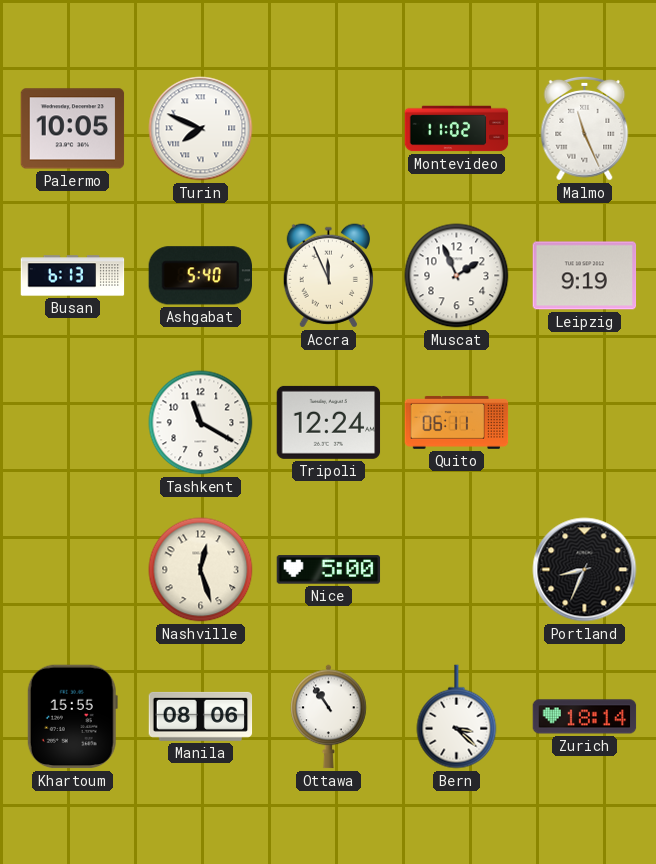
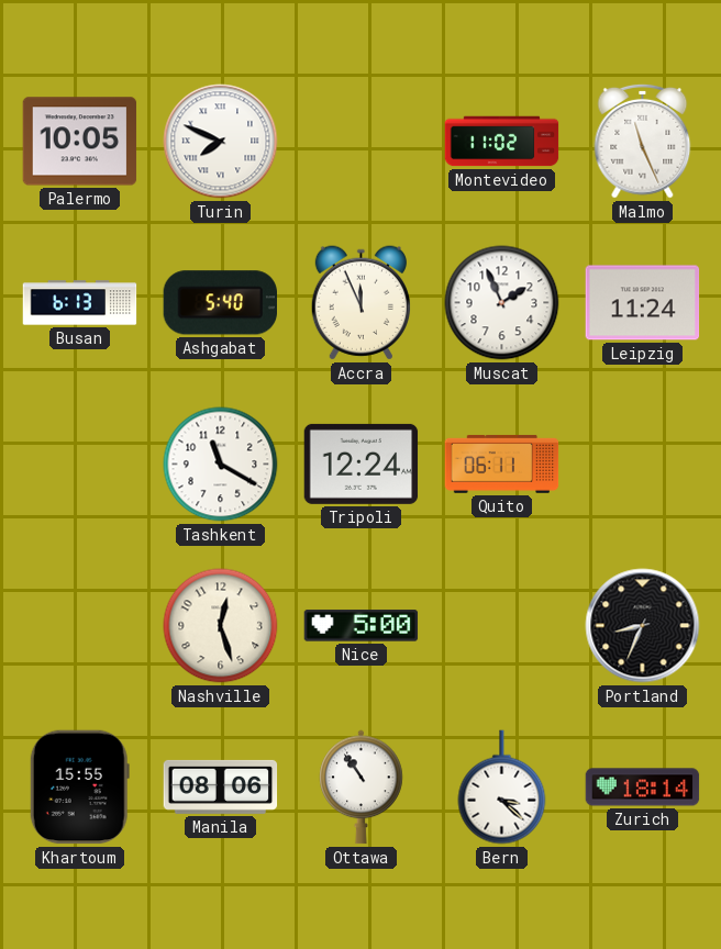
Leipzig: 9:19 -> 11:24
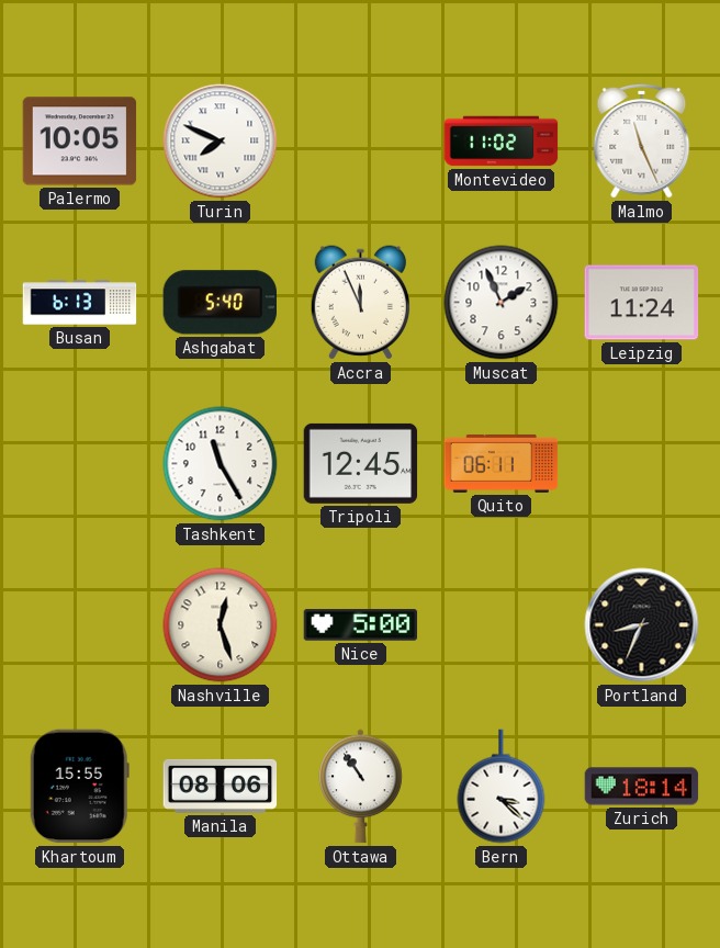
Tashkent: 11:20 -> 11:25
Tripoli: 12:24 -> 12:45
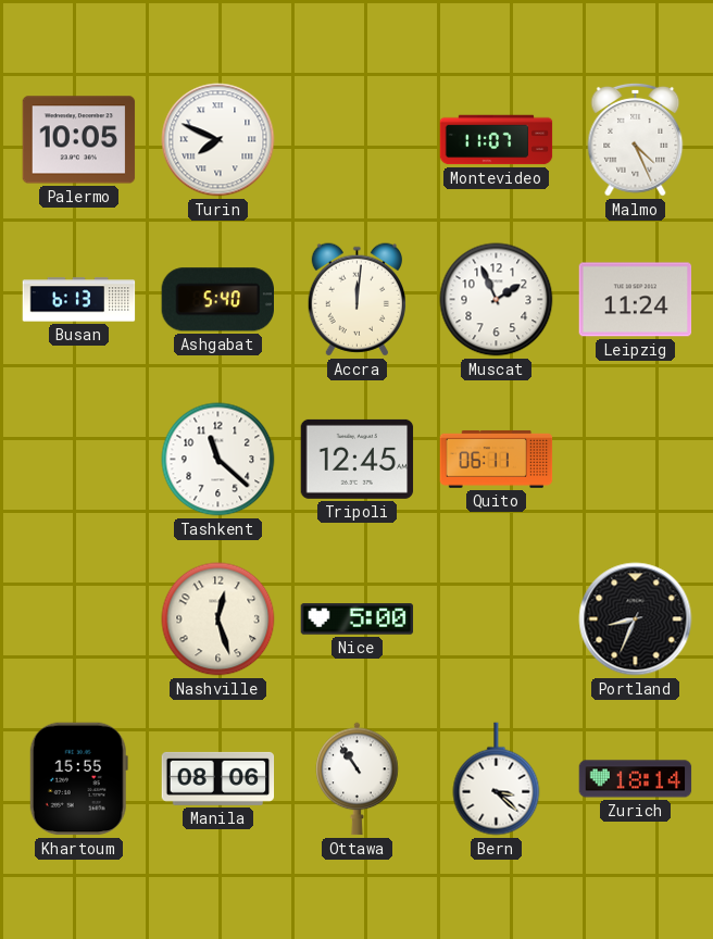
Montevideo: 11:02 -> 11:07
Malmo: 11:26 -> 4:26
Accra: 11:56 -> 12:01
Tashkent: 11:25 -> 11:22
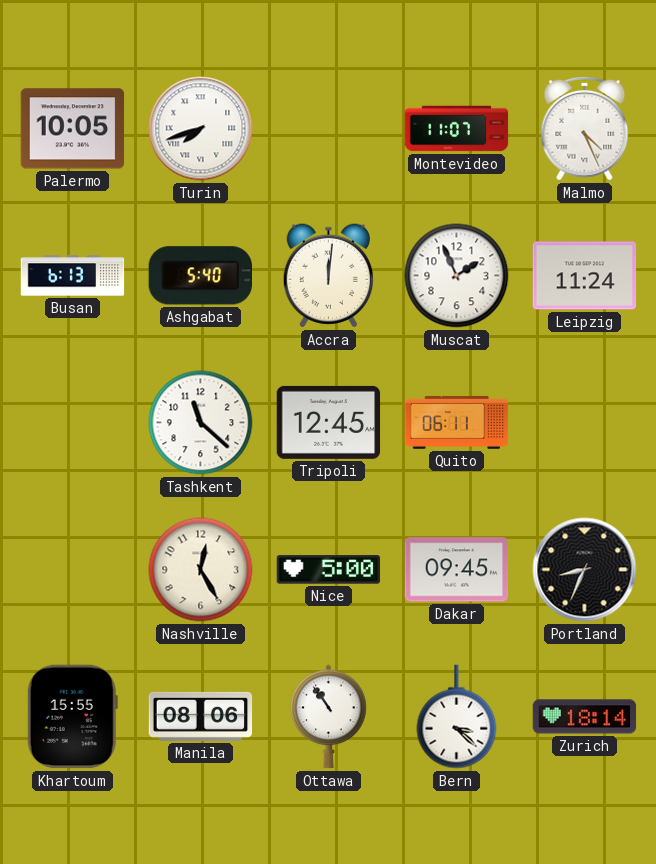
Turin: 7:49 -> 7:42
Nashville: 12:27 -> 12:25
Dakar: none -> 09:45
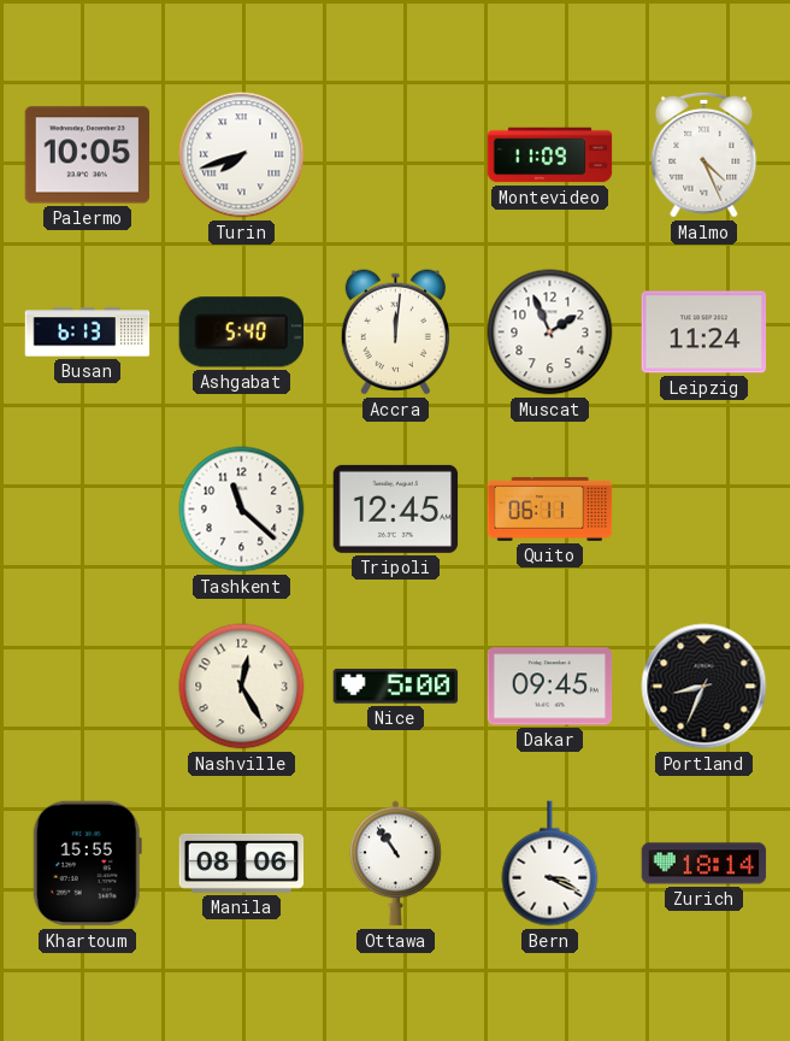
Montevideo: 11:07 -> 11:09
Bern: 3:22 -> 3:19
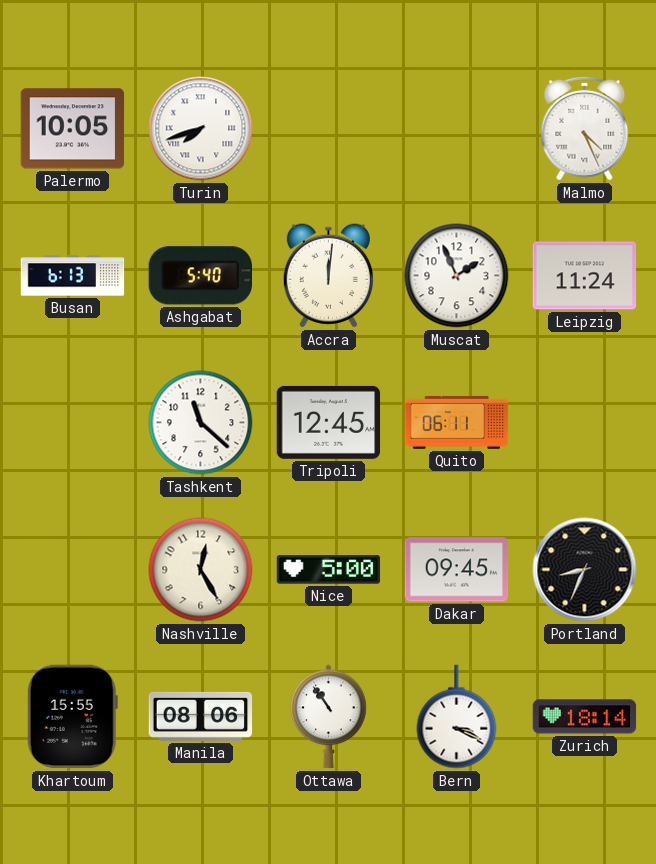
Montevideo: 11:09 -> none
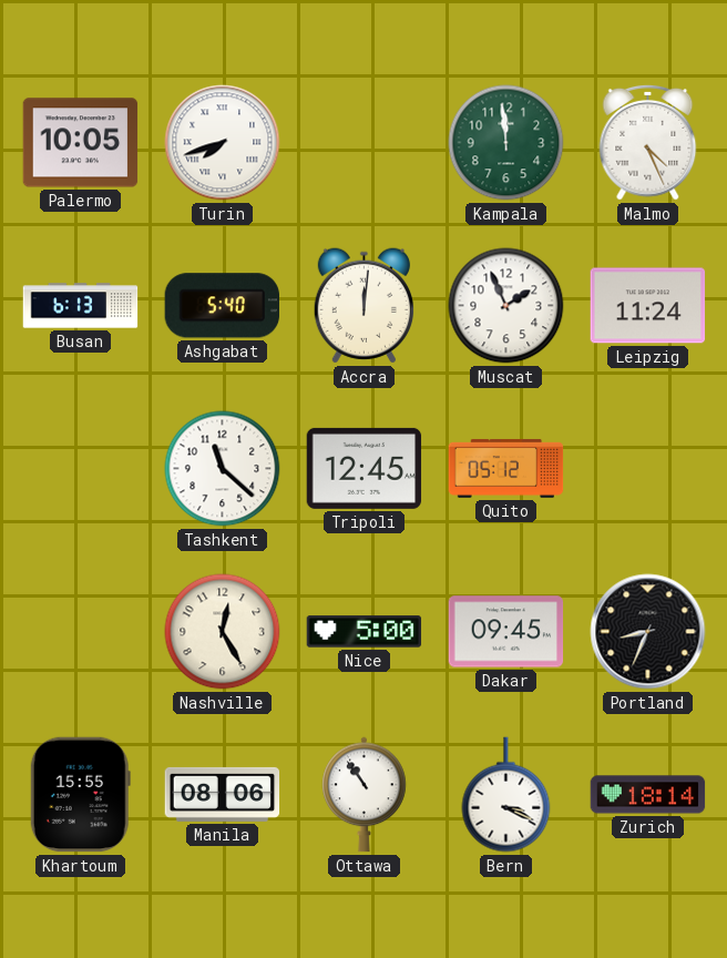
Kampala: none -> 11:59
Quito: 06:11 -> 05:12
